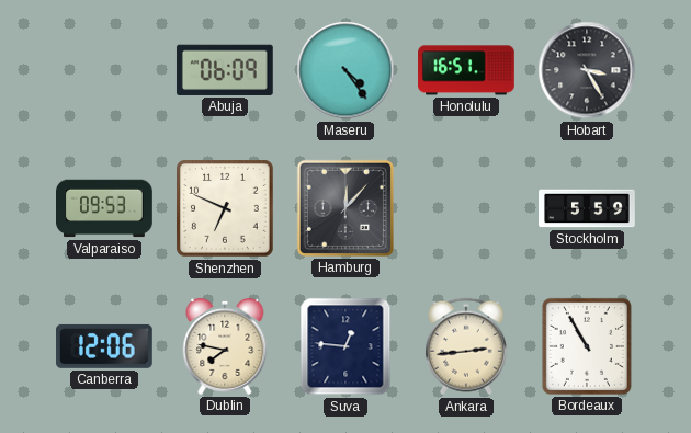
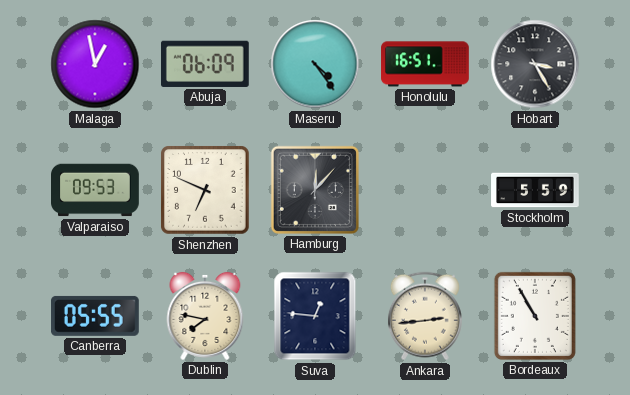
Malaga: none -> 12:58
Canberra: 12:06 -> 05:55
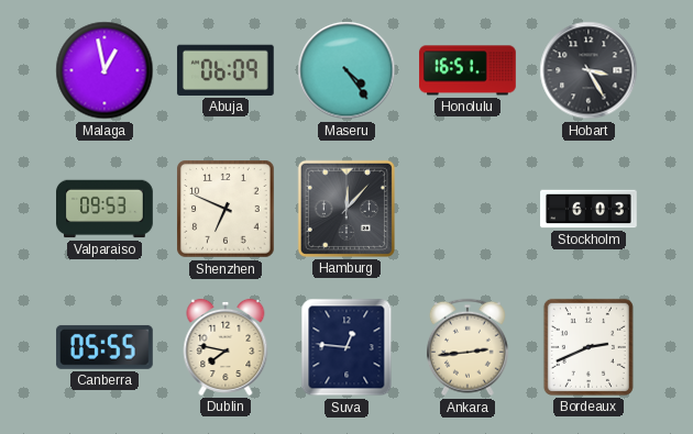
Stockholm: 5:59 -> 6:03
Bordeaux: 10:55 -> 2:41
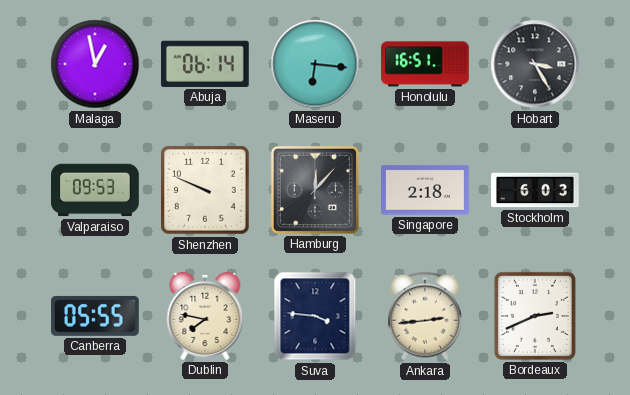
Abuja: 06:09 -> 06:14
Maseru: 4:24 -> 6:16
Shenzhen: 6:49 -> 9:49
Singapore: none -> 2:18
Suva: 12:46 -> 3:46
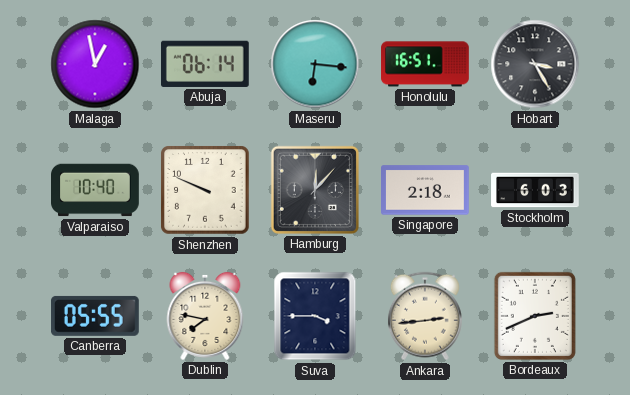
Valparaiso: 09:53 -> 10:40
Suva: 3:46 -> 3:45
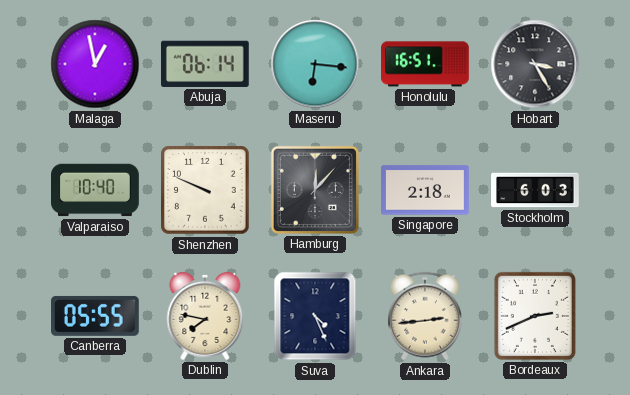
Suva: 3:45 -> 4:26
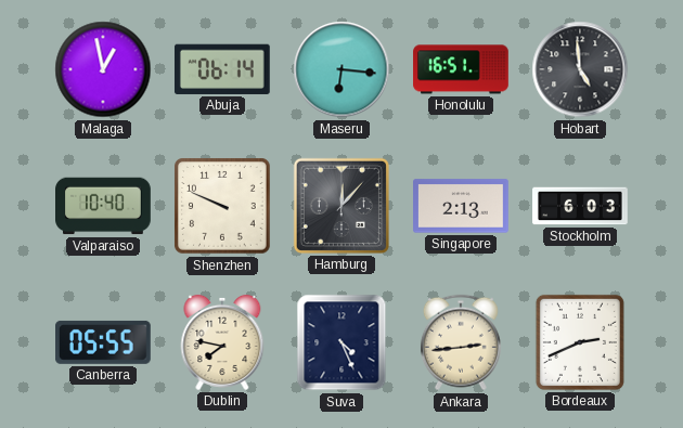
Hobart: 3:25 -> 4:59
Singapore: 2:18 -> 2:13
